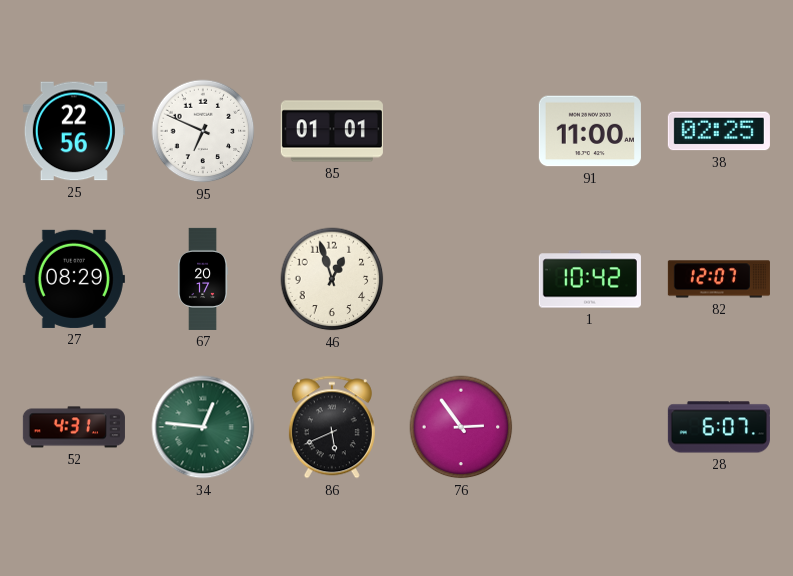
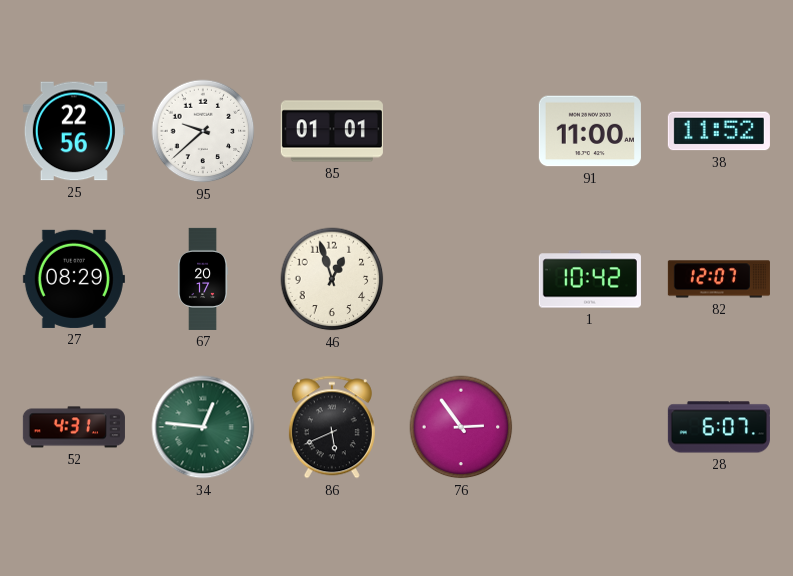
95: 6:49 -> 9:38
38: 02:25 -> 11:52
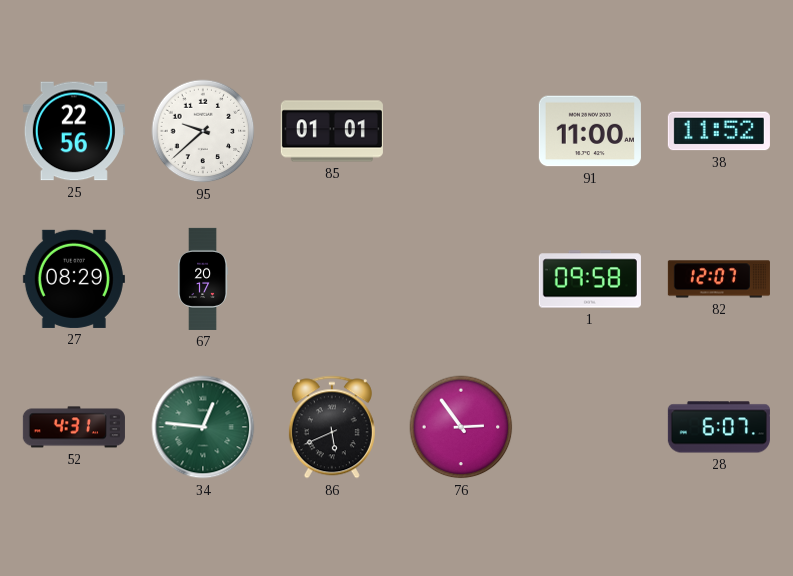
46: 12:57 -> none
1: 10:42 -> 09:58
